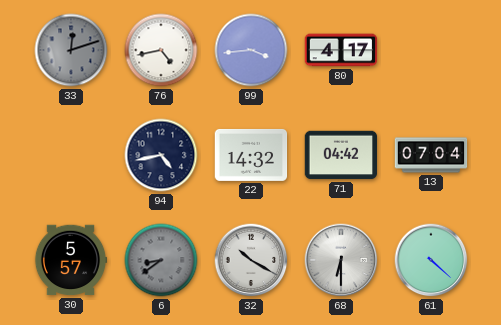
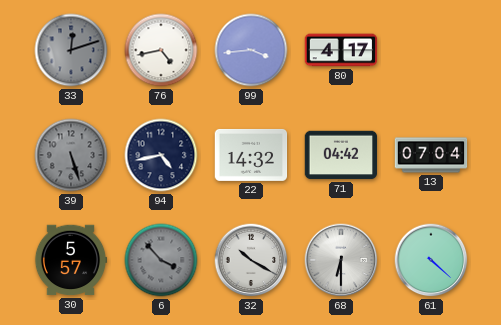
39: none -> 5:27
6: 8:39 -> 3:53
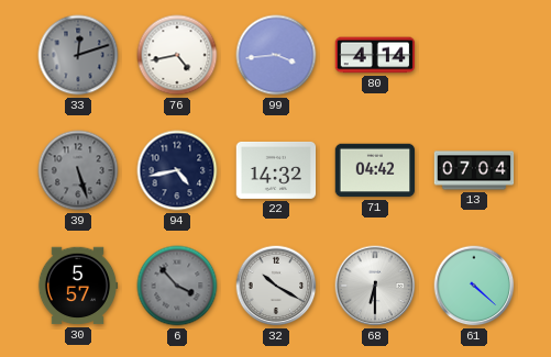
80: 4:17 -> 4:14
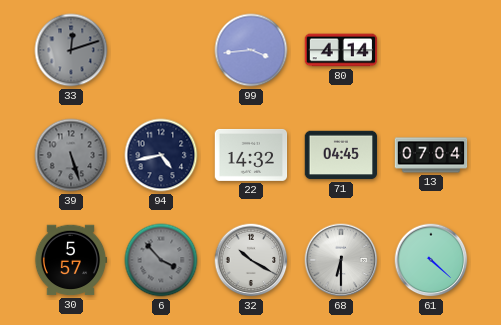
76: 4:43 -> none
71: 04:42 -> 04:45
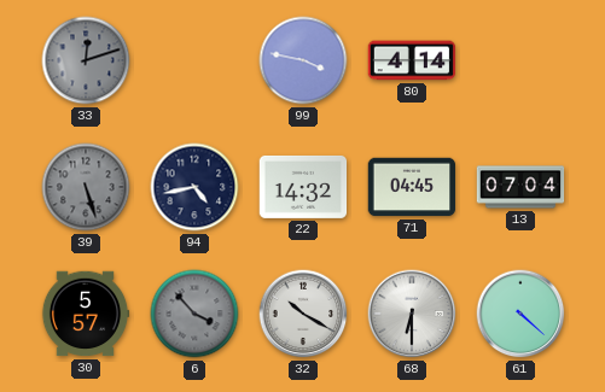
99: 3:44 -> 3:47
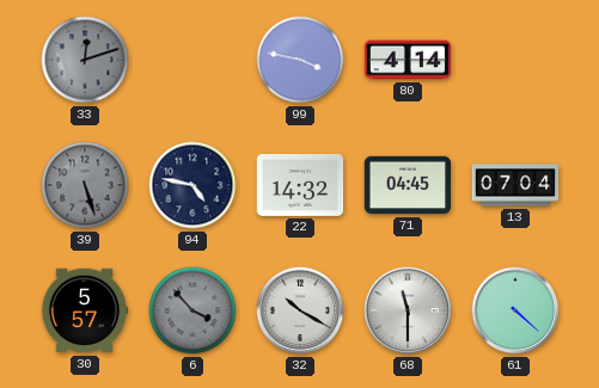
94: 4:43 -> 4:47
68: 6:30 -> 11:30
